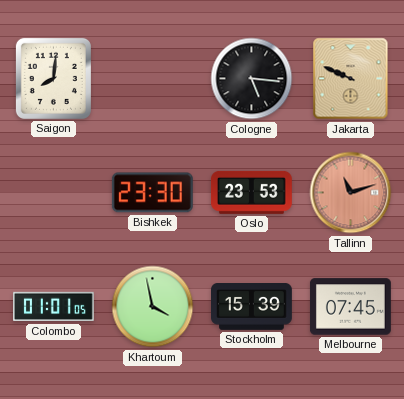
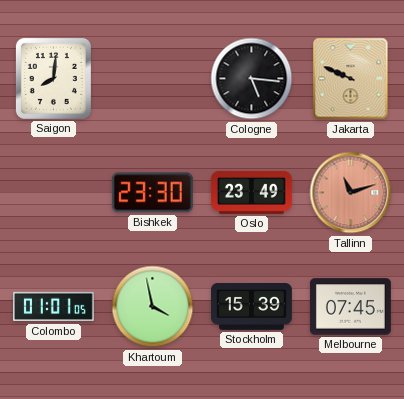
Oslo: 23:53 -> 23:49
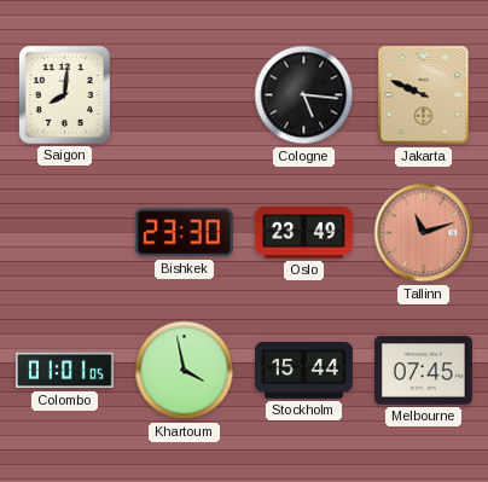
Stockholm: 15:39 -> 15:44
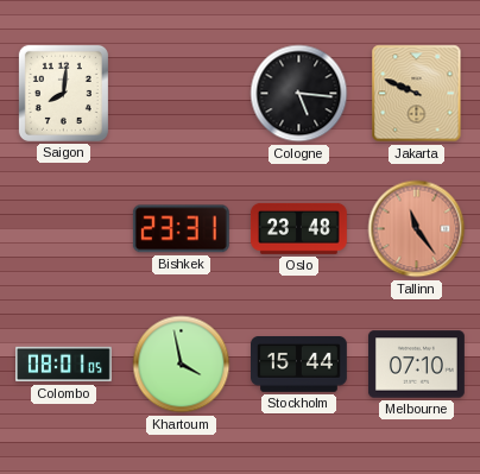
Bishkek: 23:30 -> 23:31
Oslo: 23:49 -> 23:48
Tallinn: 11:12 -> 11:24
Colombo: 01:01 -> 08:01
Melbourne: 07:45 -> 07:10
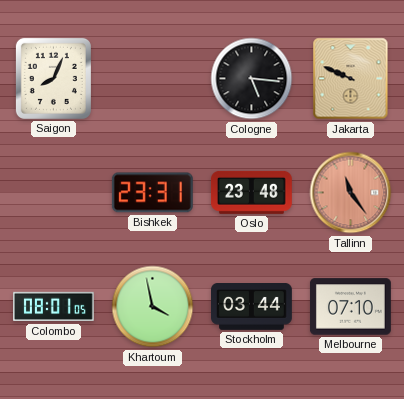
Saigon: 8:01 -> 8:04
Stockholm: 15:44 -> 03:44
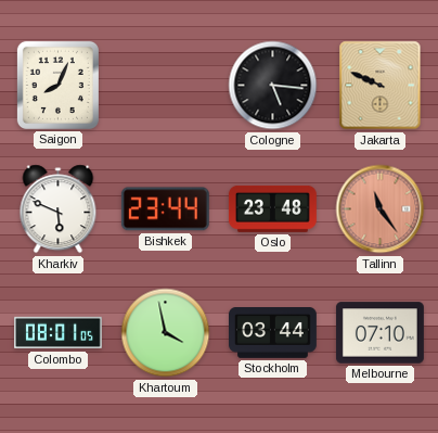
Kharkiv: none -> 5:49
Bishkek: 23:31 -> 23:44
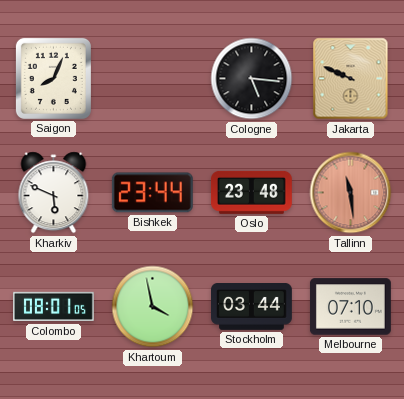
Tallinn: 11:24 -> 11:29
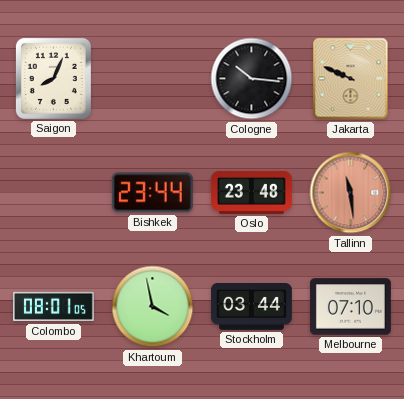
Cologne: 5:16 -> 10:16
Kharkiv: 5:49 -> none
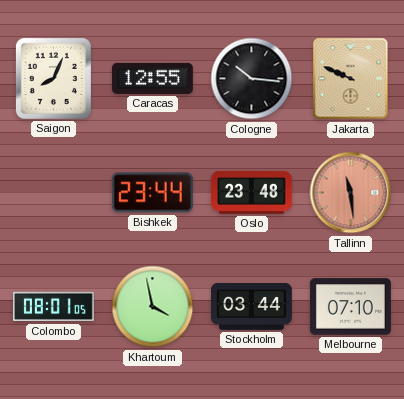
Caracas: none -> 12:55
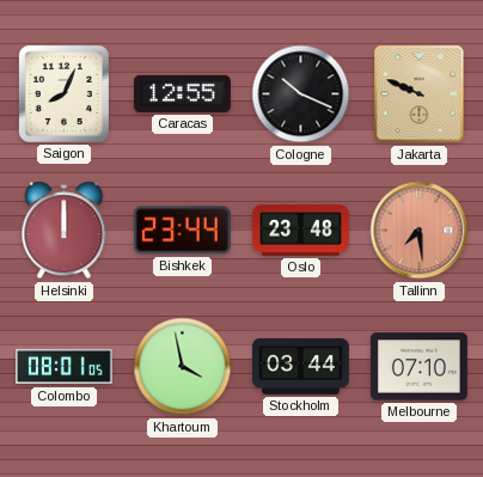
Cologne: 10:16 -> 10:19
Helsinki: none -> 12:00
Tallinn: 11:29 -> 7:29
